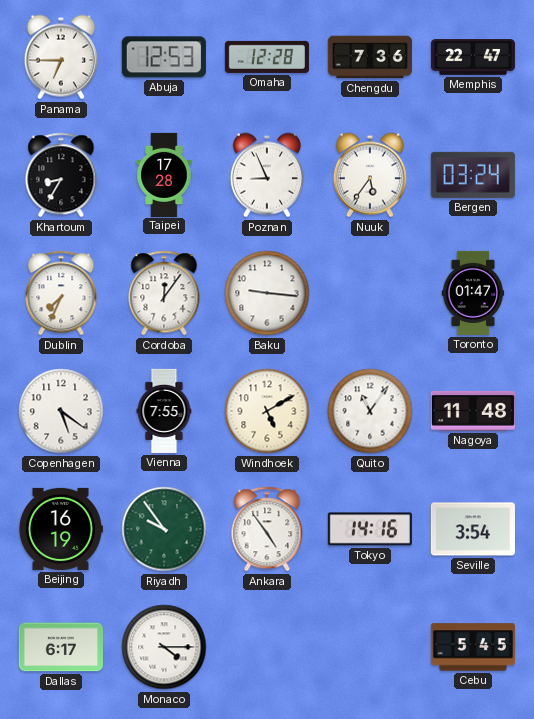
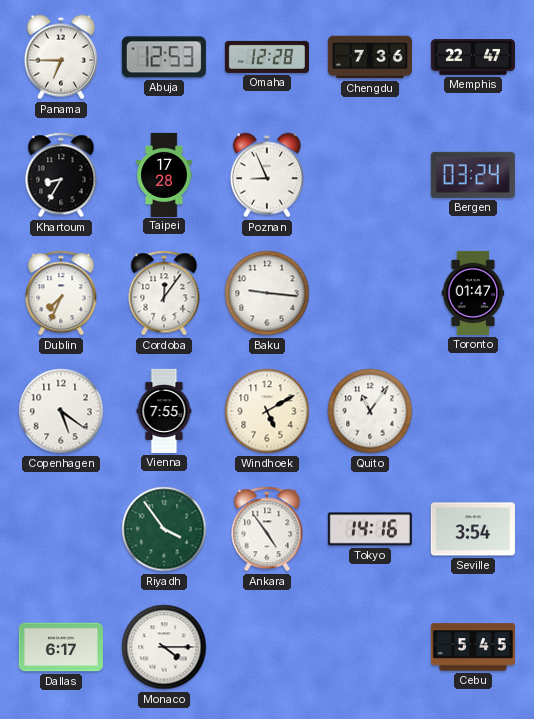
Nuuk: 5:36 -> none
Nagoya: 11:48 -> none
Beijing: 16:19 -> none
Riyadh: 9:54 -> 3:54
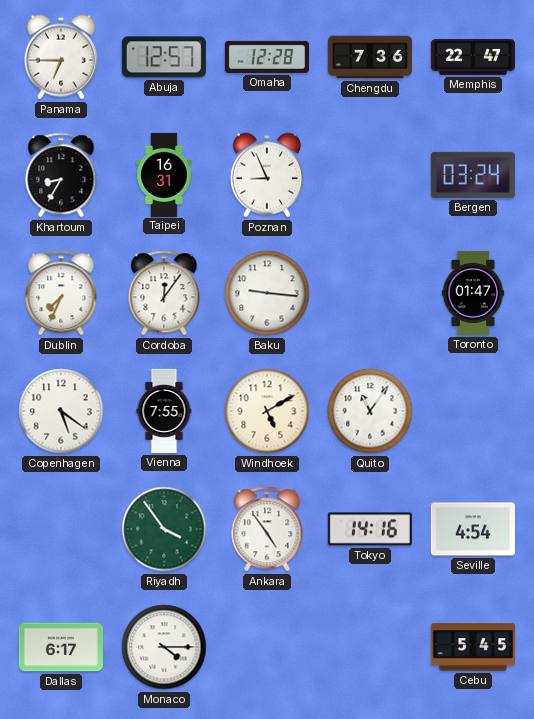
Abuja: 12:53 -> 12:57
Taipei: 17:28 -> 16:31
Seville: 3:54 -> 4:54
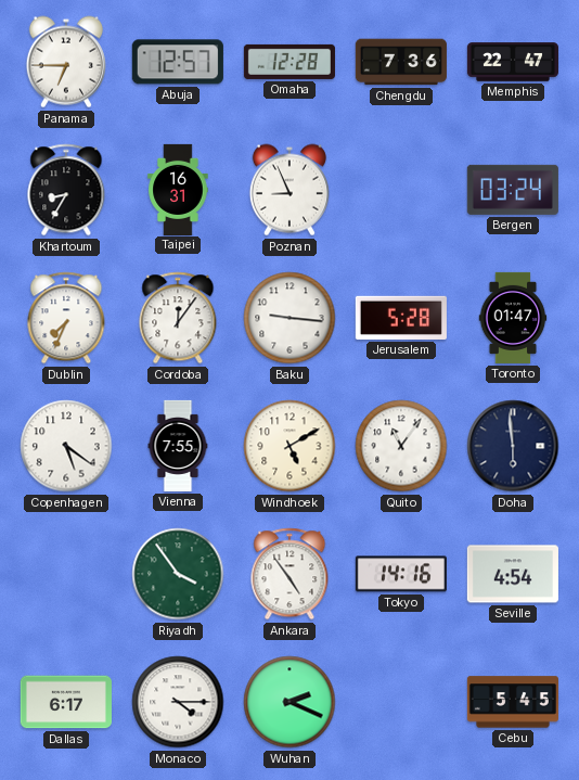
Jerusalem: none -> 5:28
Doha: none -> 5:59
Wuhan: none -> 2:19
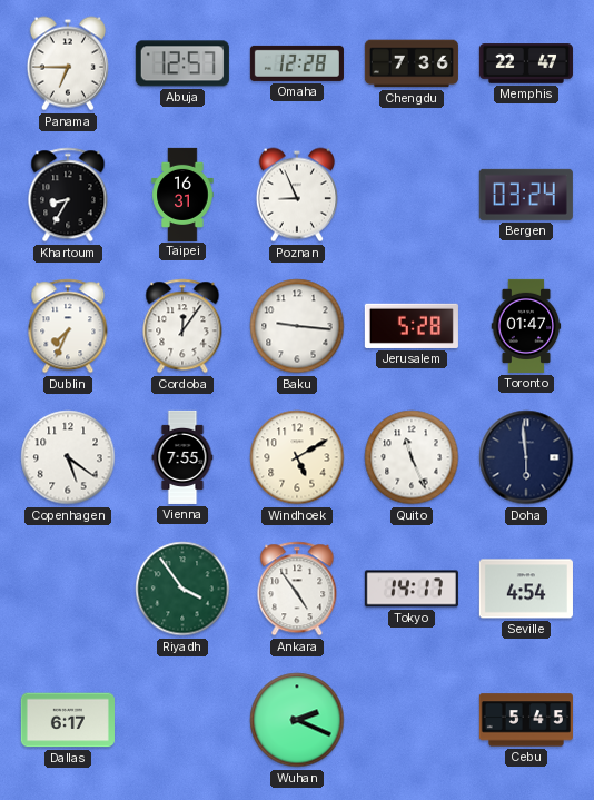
Quito: 11:06 -> 11:26
Tokyo: 14:16 -> 14:17
Monaco: 4:15 -> none
